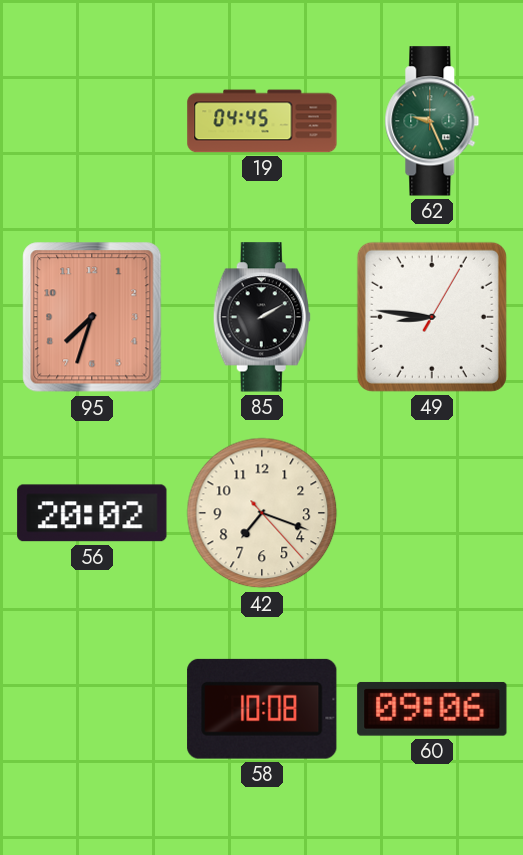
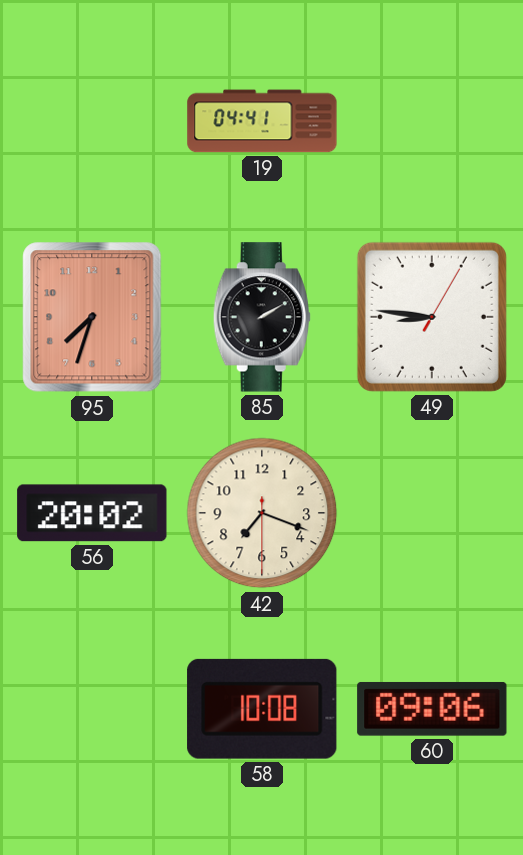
19: 04:45 -> 04:41
62: 9:26 -> none
42: 7:18:23 -> 7:18:30
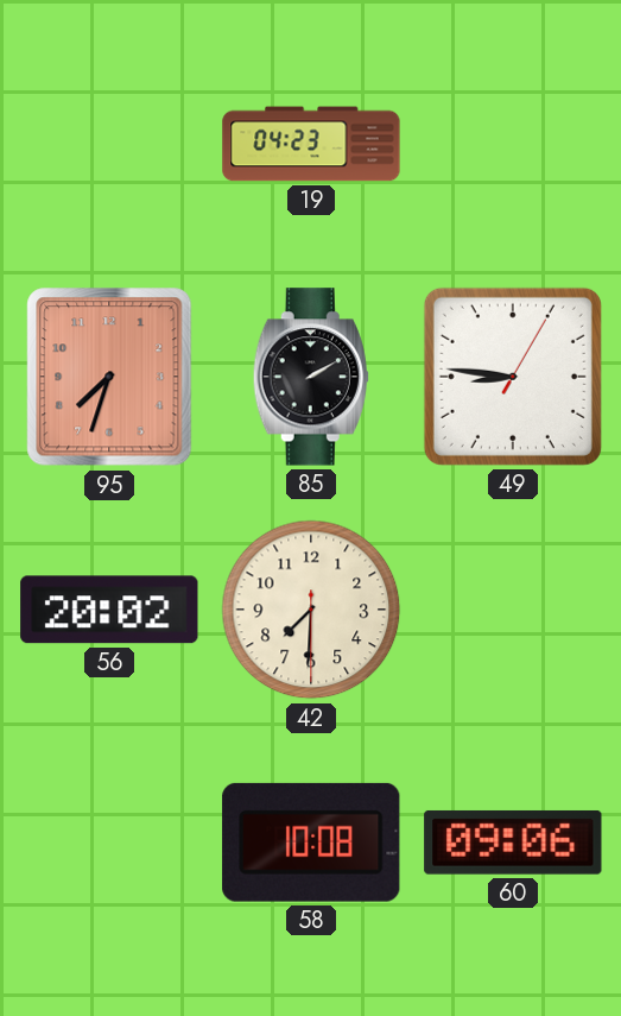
19: 04:41 -> 04:23
42: 7:18 -> 7:30
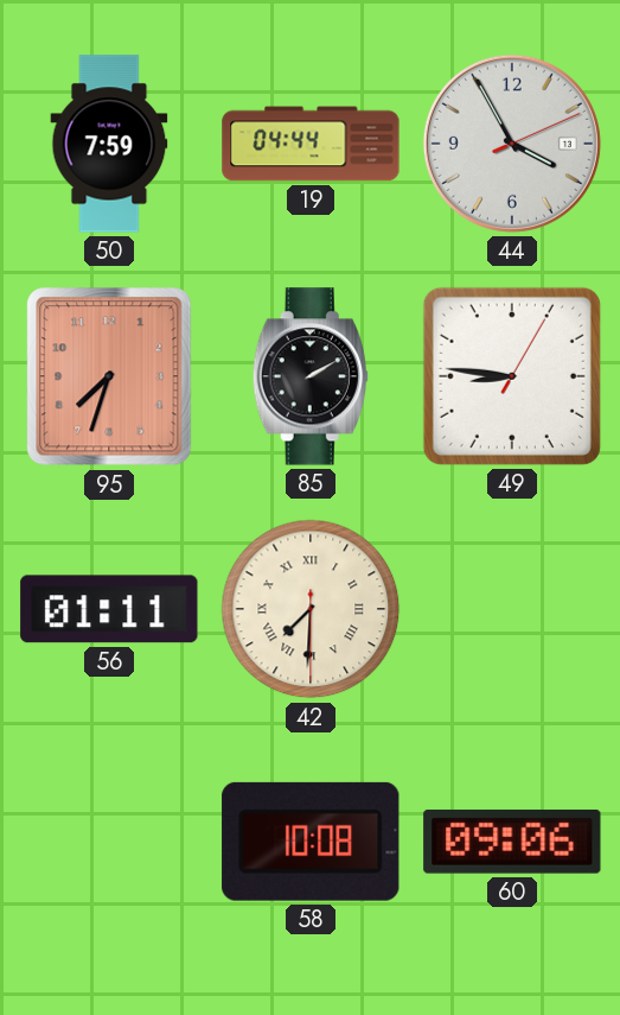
50: none -> 7:59
19: 04:23 -> 04:44
44: none -> 3:55
56: 20:02 -> 01:11
42 numerals: Arabic -> Roman
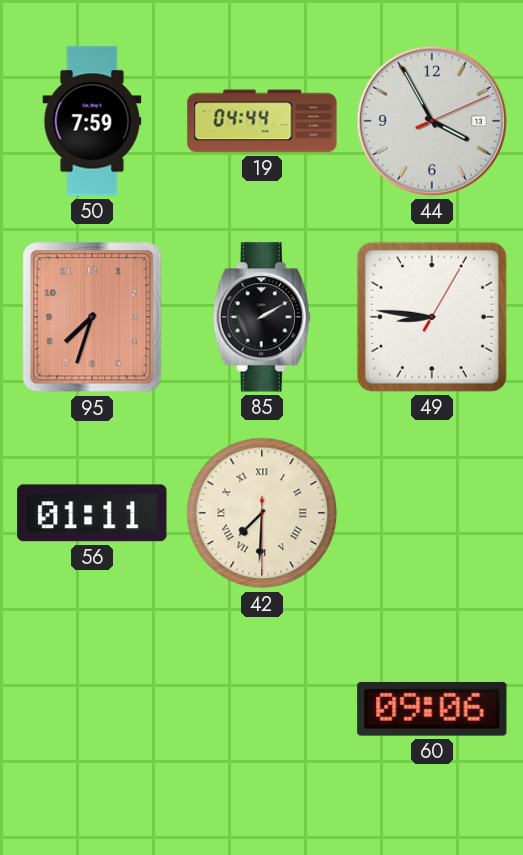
58: 10:08 -> none
